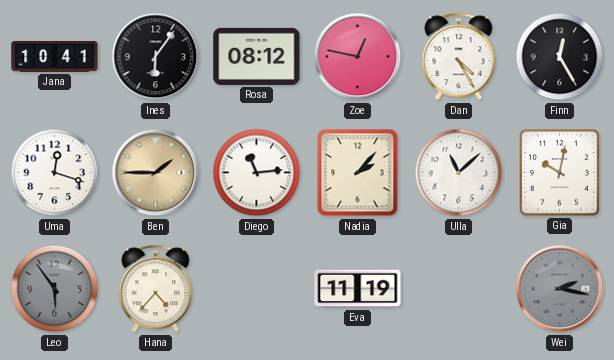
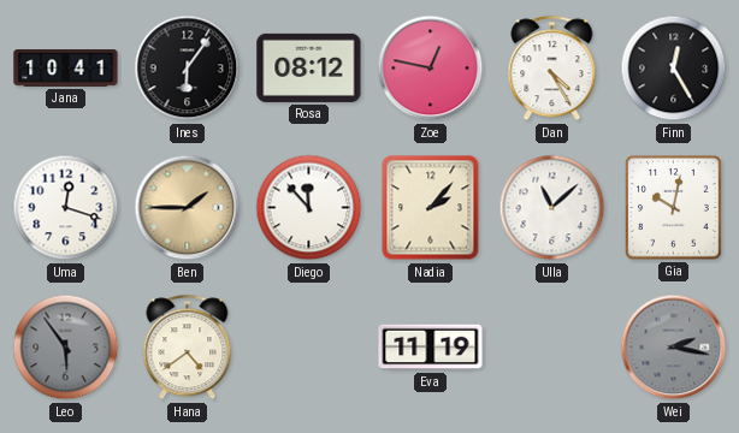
Diego: 11:14 -> 11:53
Hana: 4:37 -> 4:39
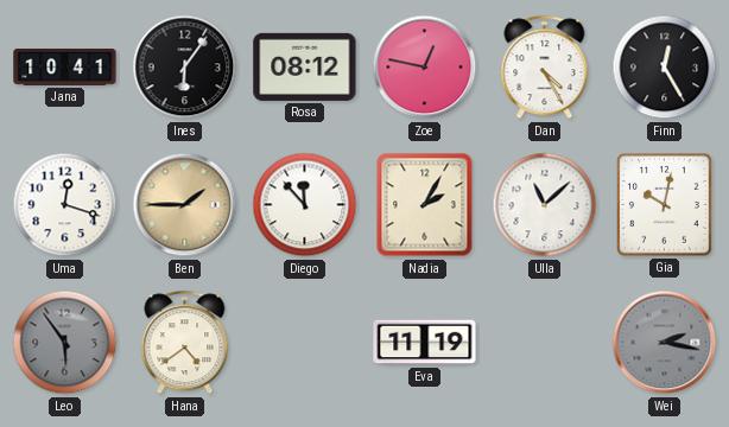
Nadia: 2:07 -> 2:05
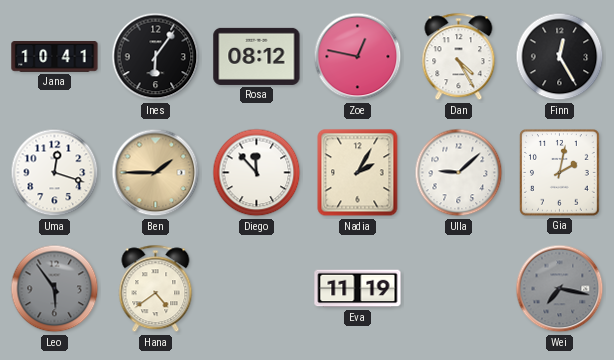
Ulla: 11:08 -> 9:08
Gia: 10:02 -> 2:02
Wei: 2:17 -> 7:17
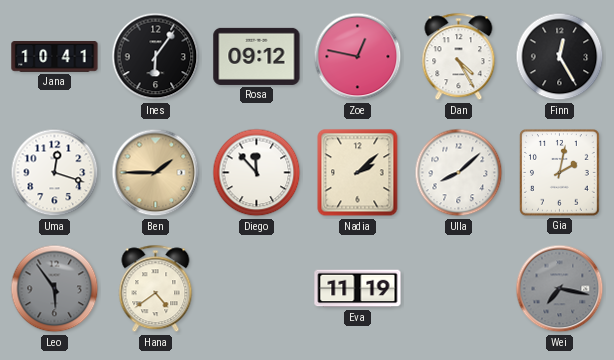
Rosa: 08:12 -> 09:12
Nadia: 2:05 -> 2:08
Ulla: 9:08 -> 8:08
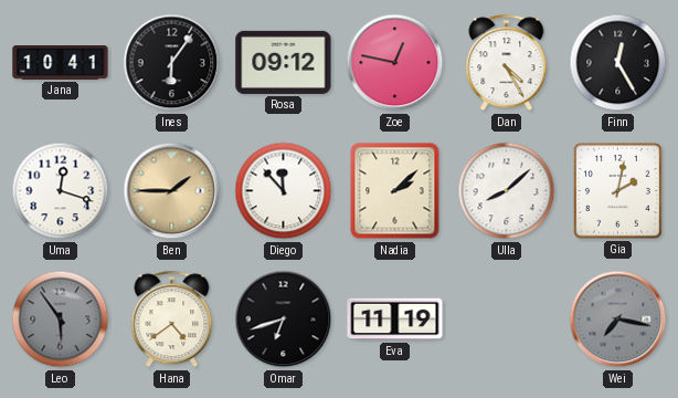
Omar: none -> 6:42
